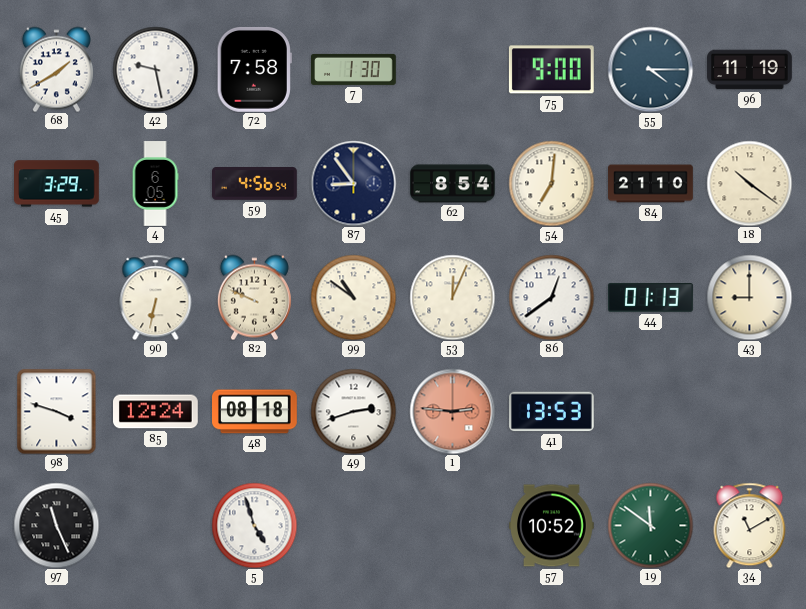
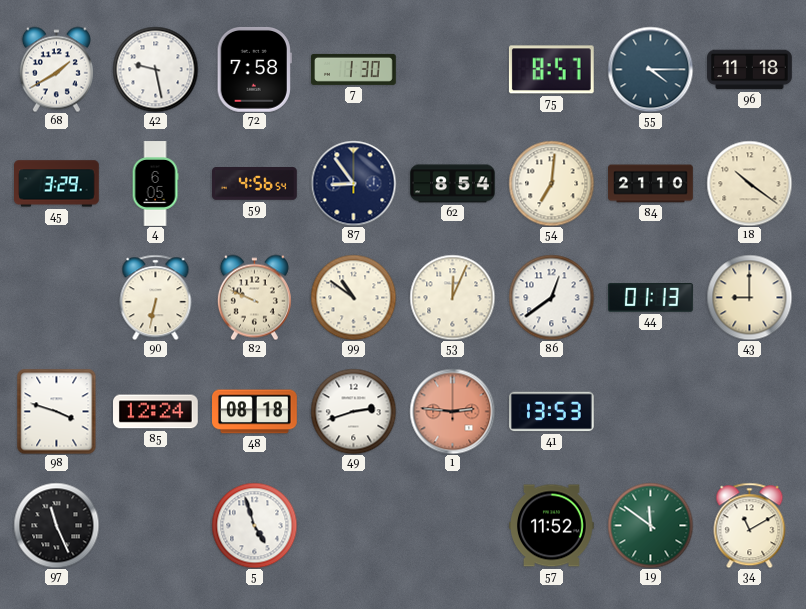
75: 9:00 -> 8:57
96: 11:19 -> 11:18
57: 10:52 -> 11:52
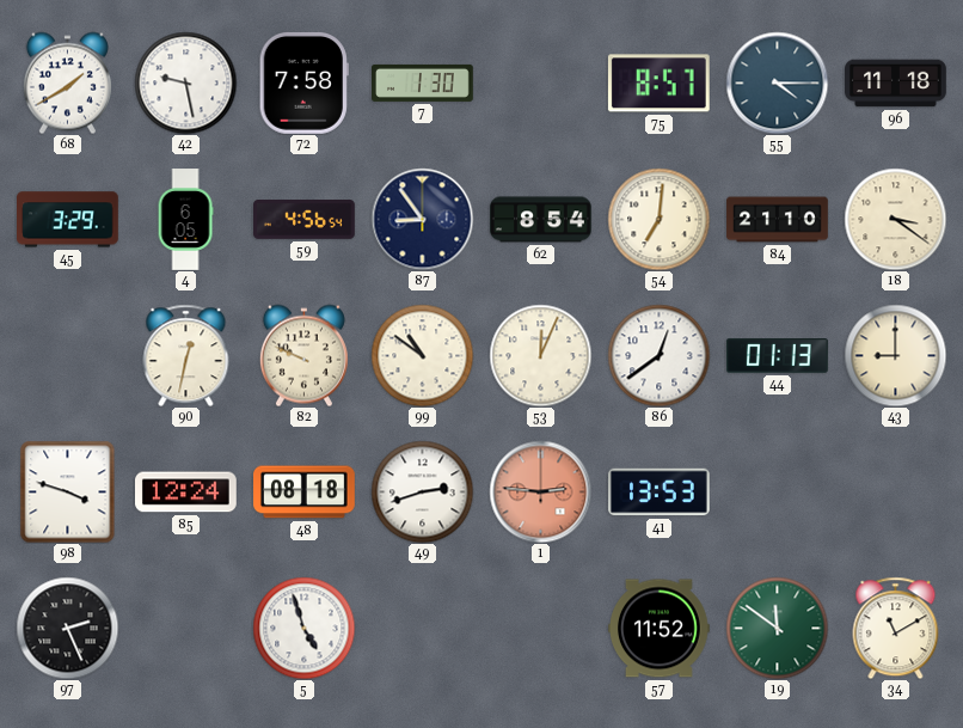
18: 10:21 -> 3:21
90: 6:32 -> 12:32
97: 11:26 -> 2:26
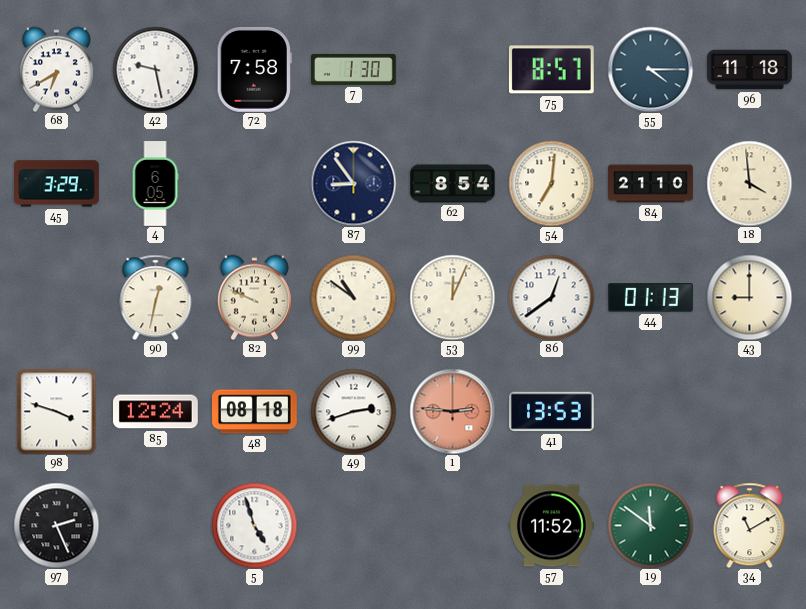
68: 1:40 -> 6:40
59: 4:56 -> none
18: 3:21 -> 3:59
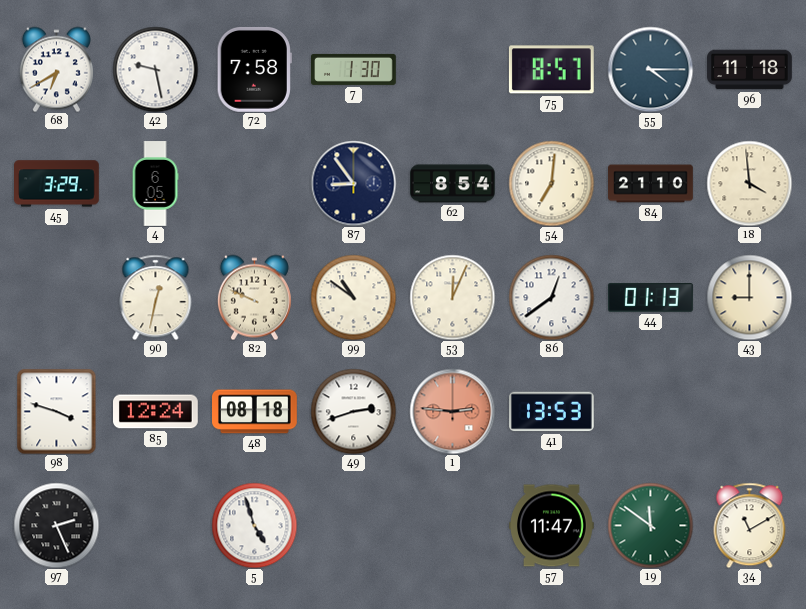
57: 11:52 -> 11:47
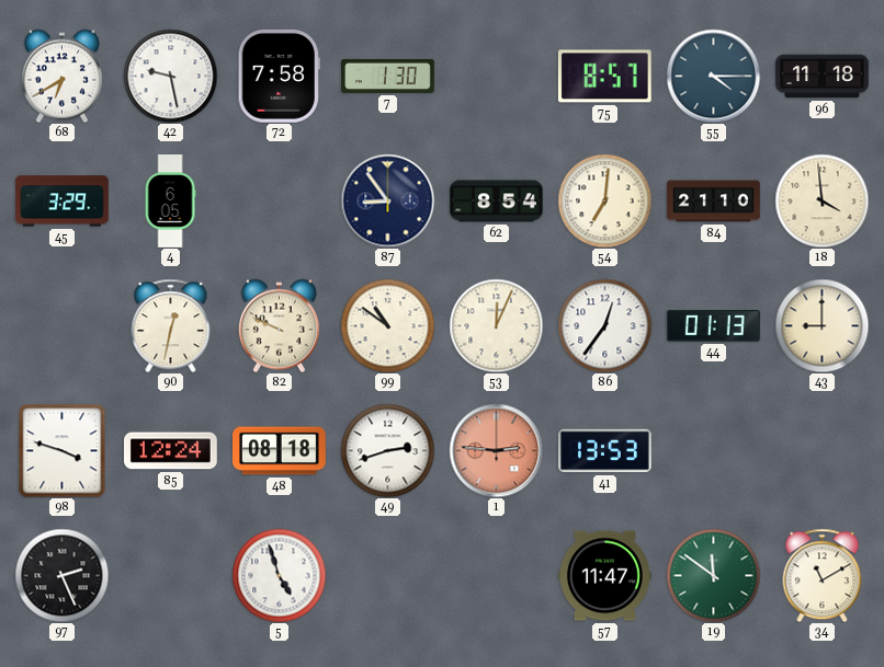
86: 12:39 -> 12:36
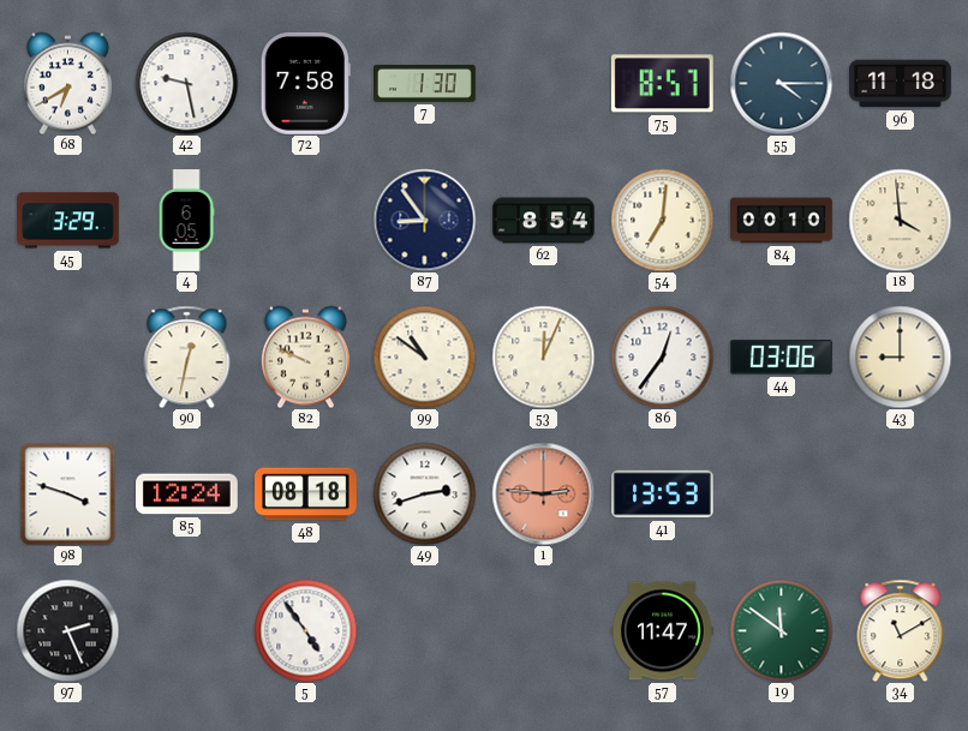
84: 21:10 -> 00:10
44: 01:13 -> 03:06
5: 4:57 -> 4:54
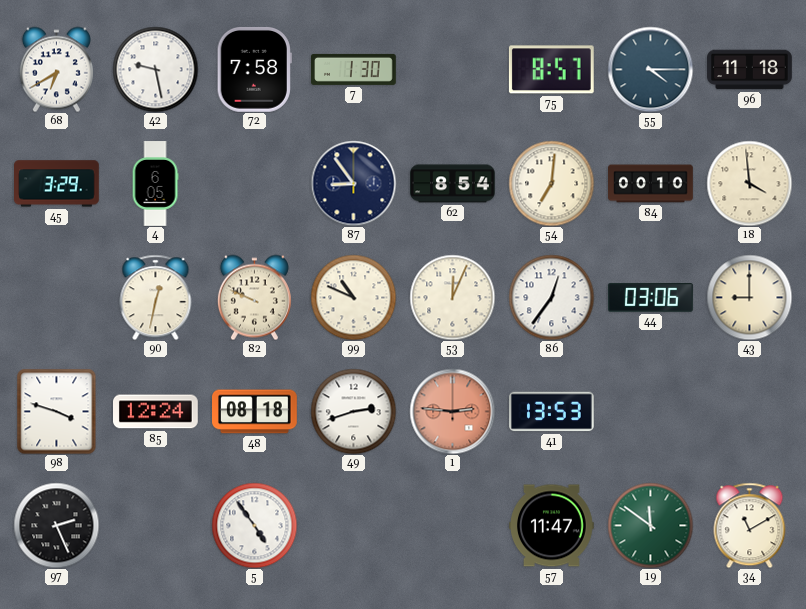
99: 10:51 -> 10:49
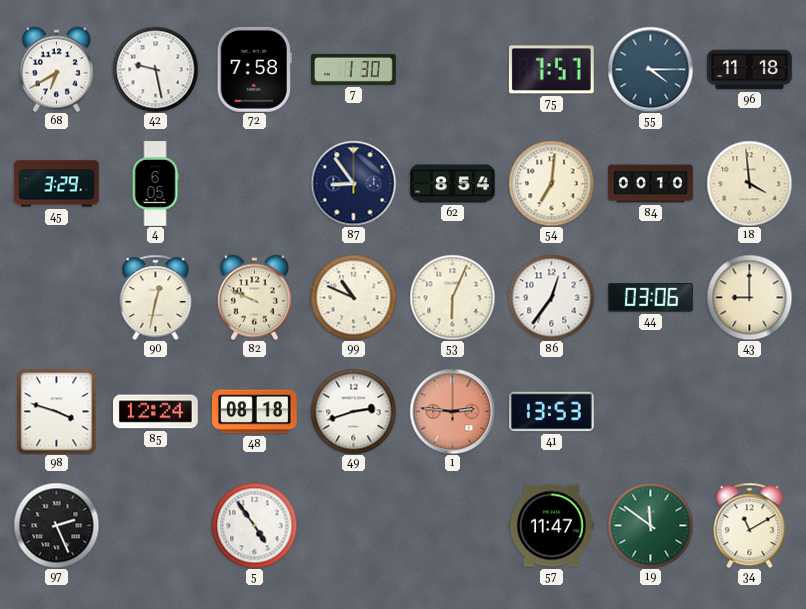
75: 8:57 -> 7:57
53: 12:04 -> 6:04
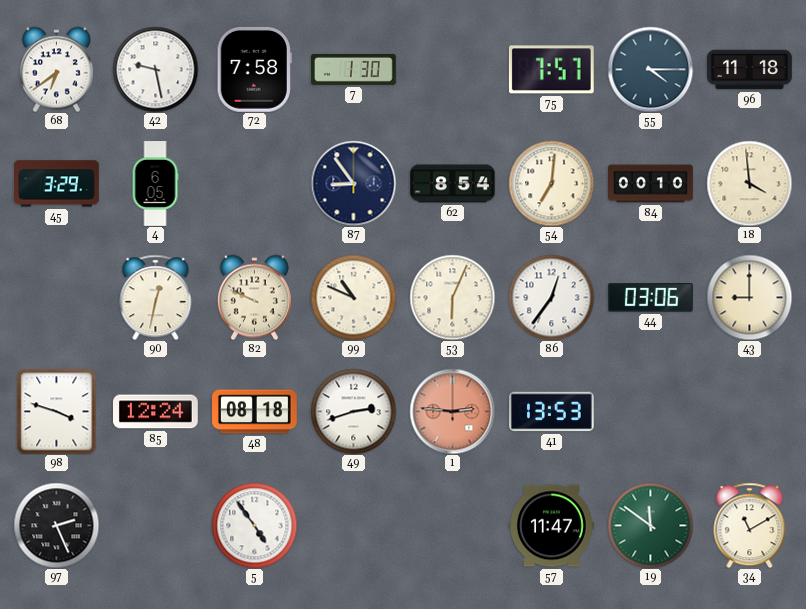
68: 6:40 -> 6:39
